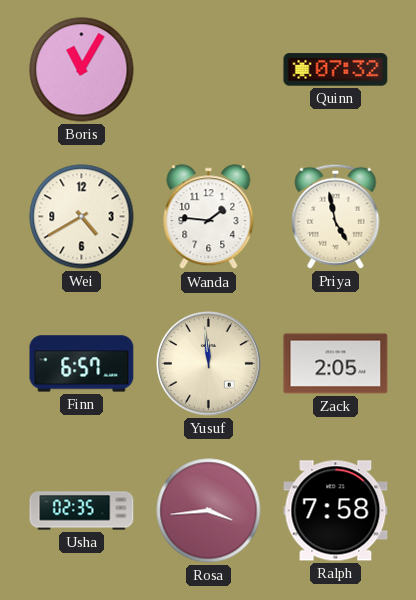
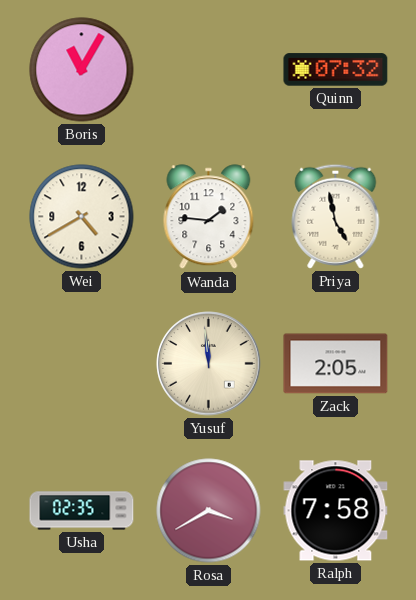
Finn: 6:57 -> none
Rosa: 3:44 -> 3:40
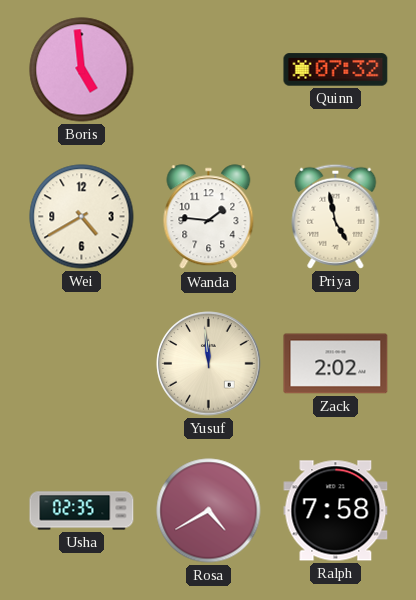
Boris: 11:05 -> 4:59
Zack: 2:05 -> 2:02
Rosa: 3:40 -> 4:40
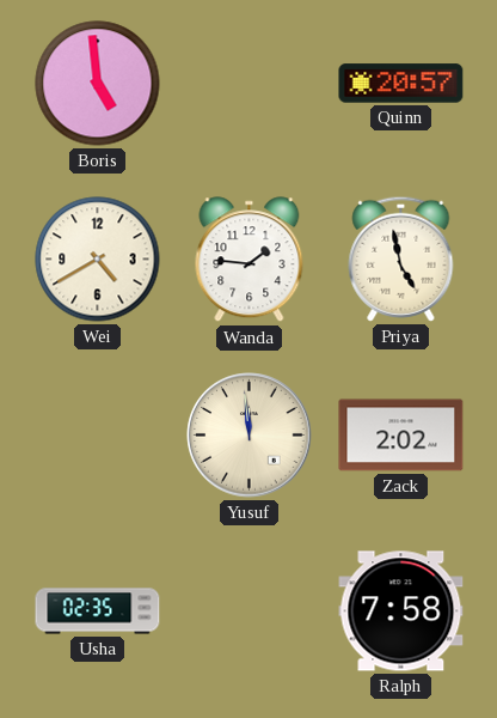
Quinn: 07:32 -> 20:57
Rosa: 4:40 -> none
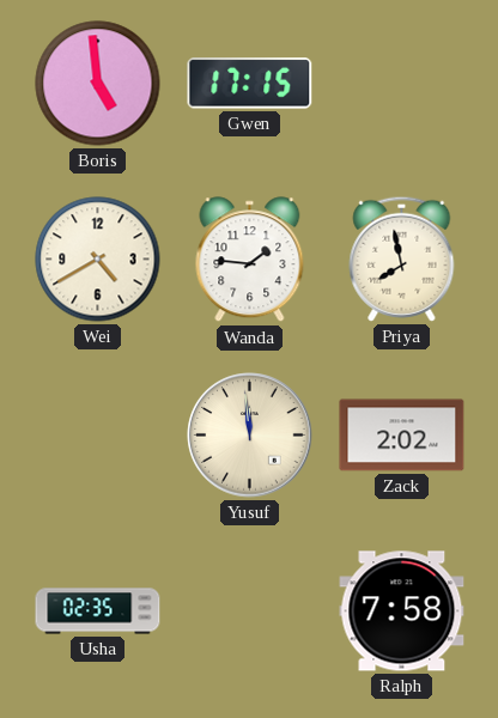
Gwen: none -> 17:15
Quinn: 20:57 -> none
Priya: 4:58 -> 7:58
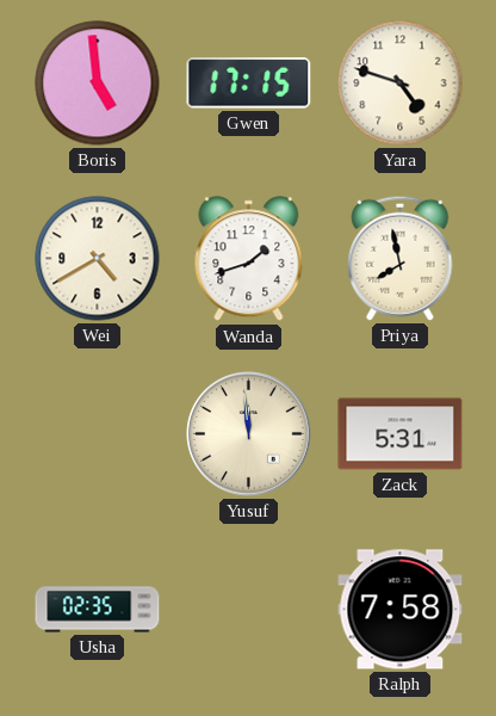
Yara: none -> 4:48
Wanda: 1:46 -> 1:42
Zack: 2:02 -> 5:31
